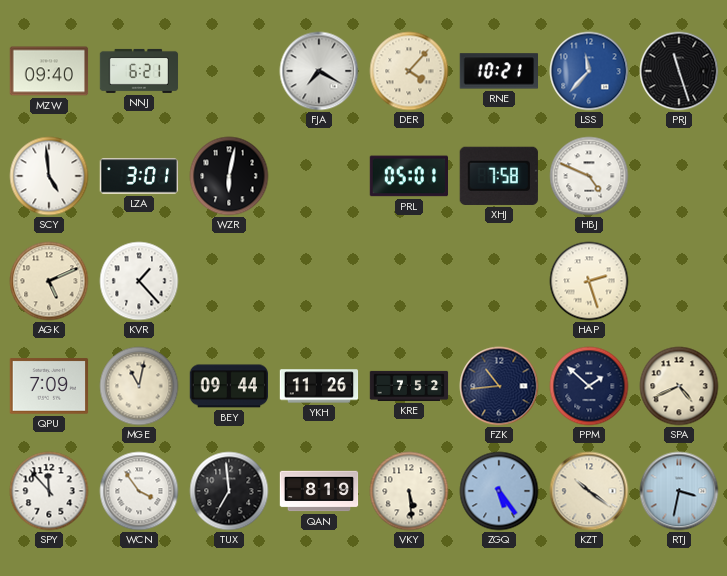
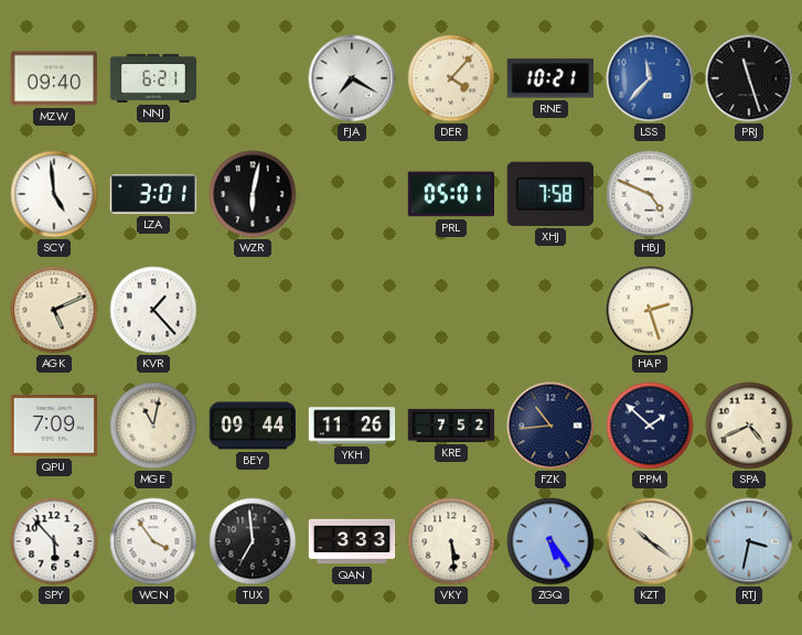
SPY: 11:53 -> 5:53
QAN: 8:19 -> 3:33
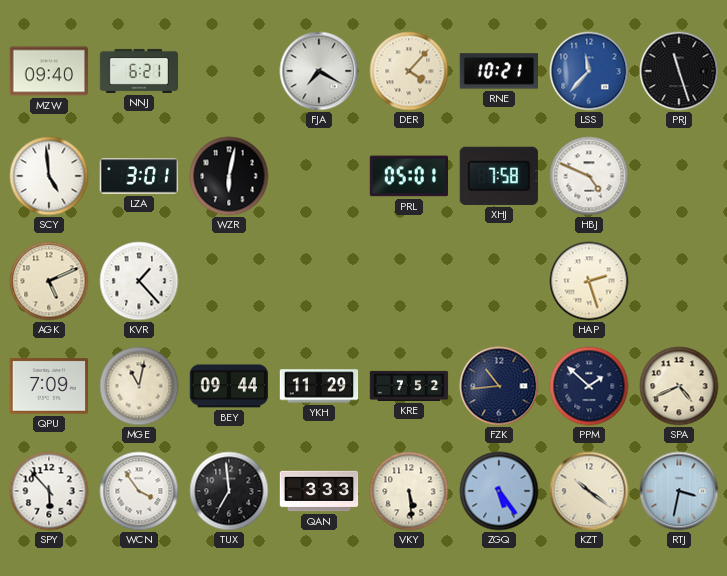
YKH: 11:26 -> 11:29
